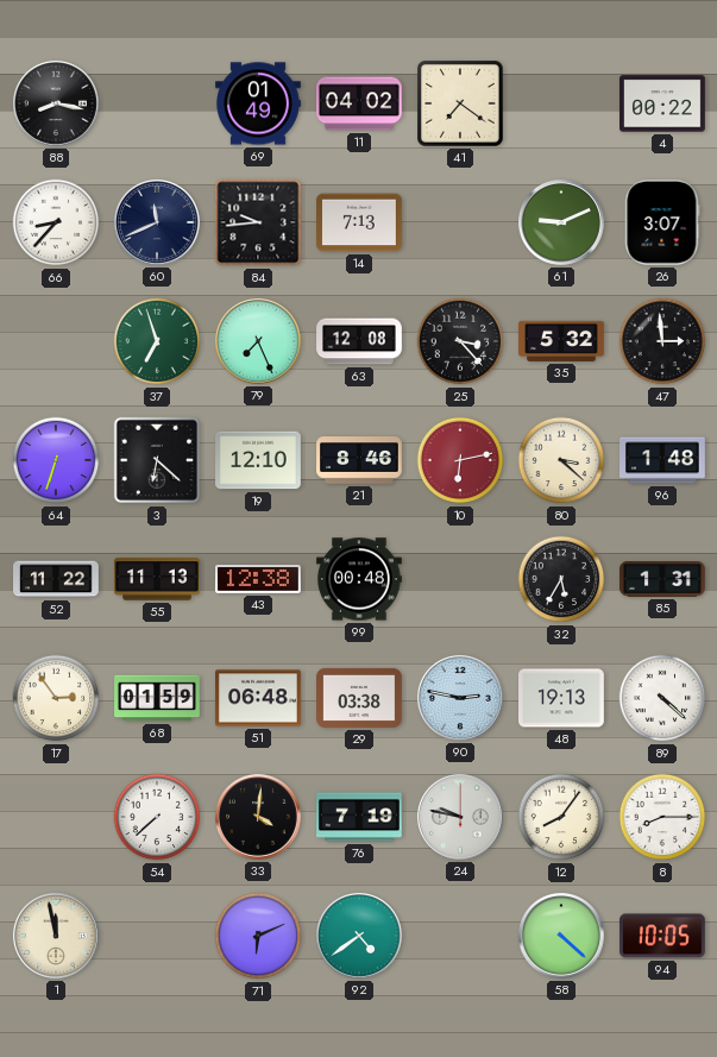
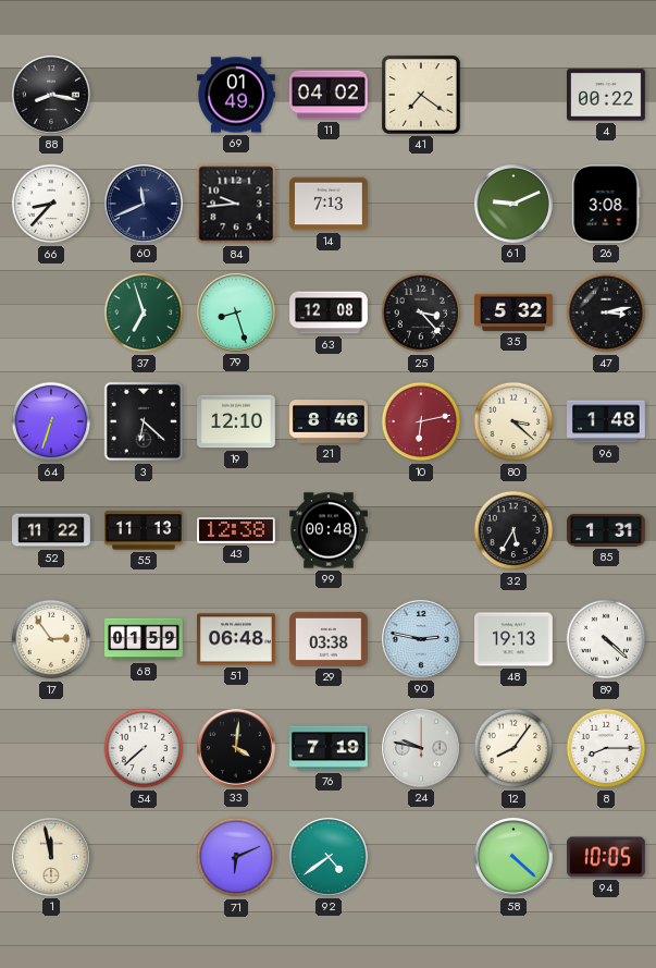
26: 3:07 -> 3:08
79: 7:26 -> 8:27
47: 2:59 -> 3:13
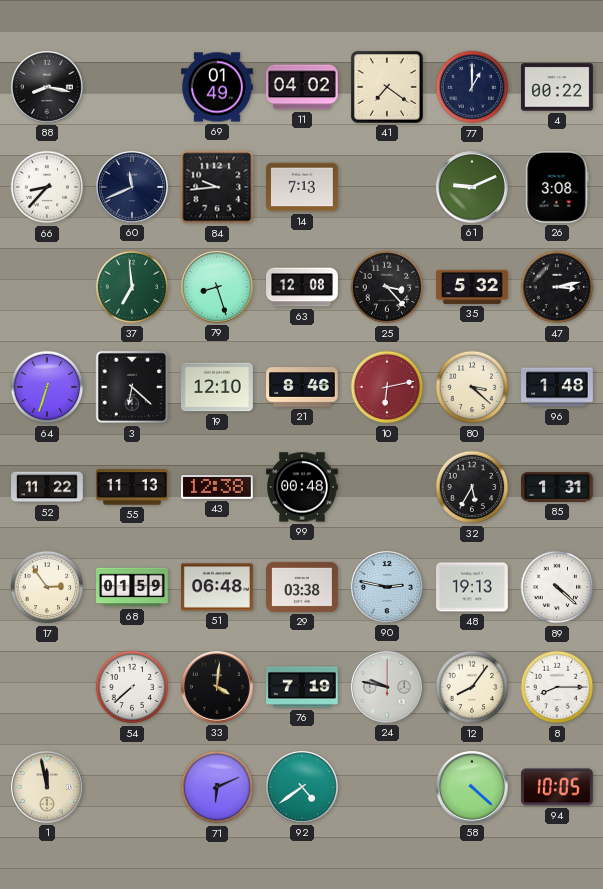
77: none -> 1:00
37: 6:57 -> 6:59
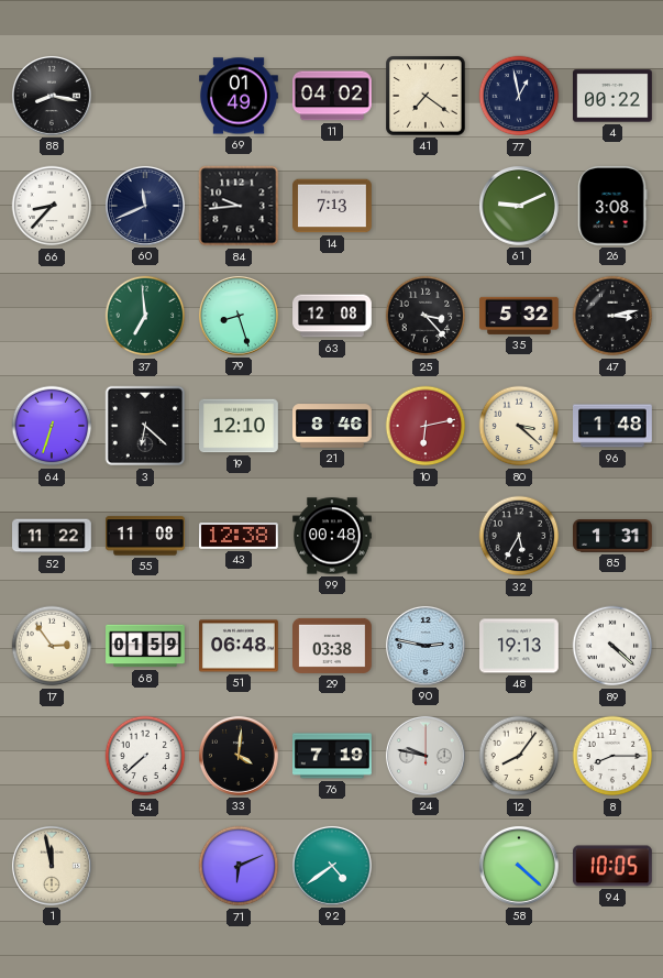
77: 1:00 -> 12:58
55: 11:13 -> 11:08
